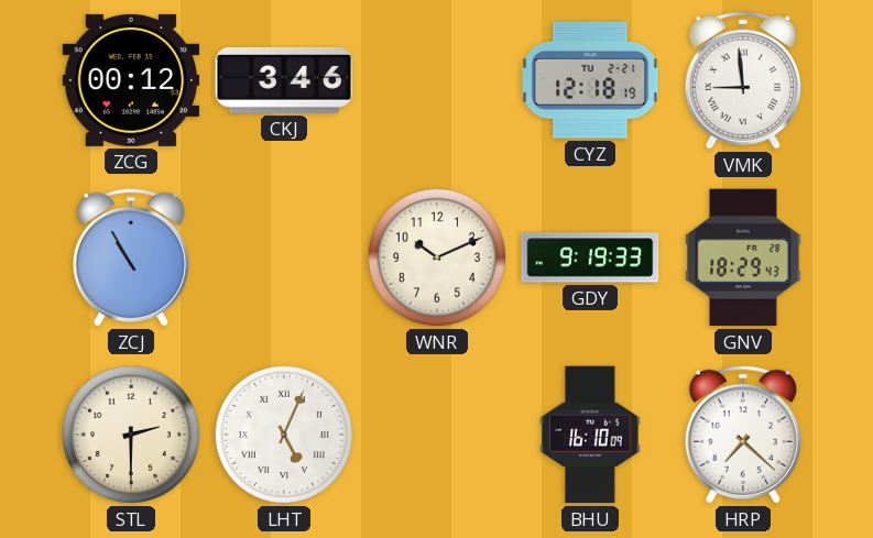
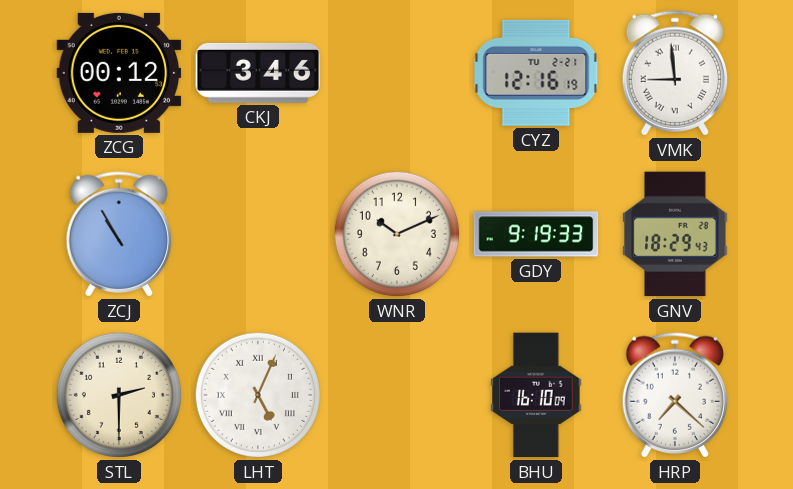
CYZ: 12:18 -> 12:16
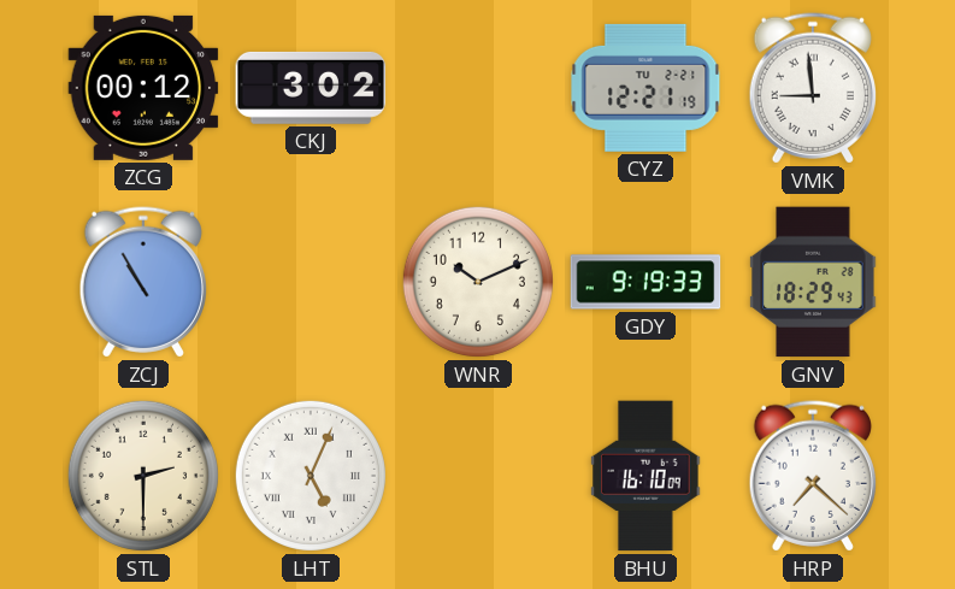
CKJ: 3:46 -> 3:02
CYZ: 12:16 -> 12:21
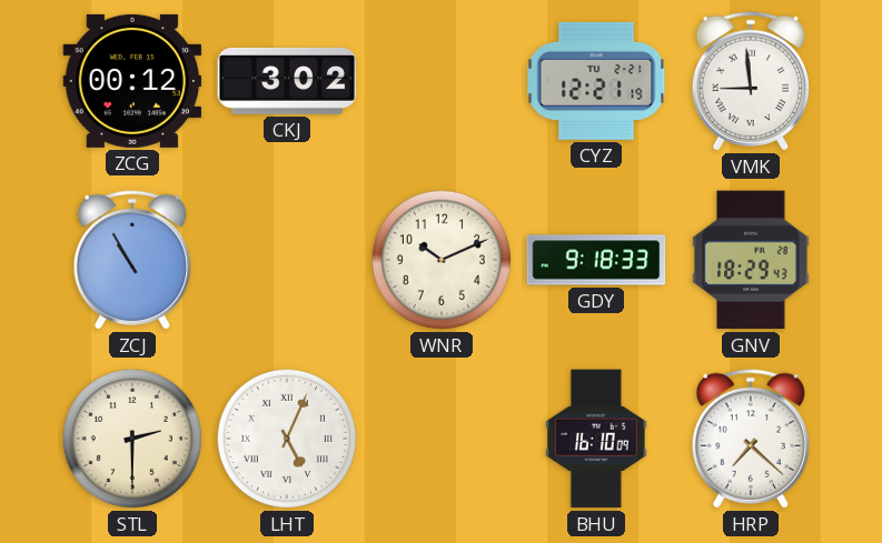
GDY: 9:19 -> 9:18
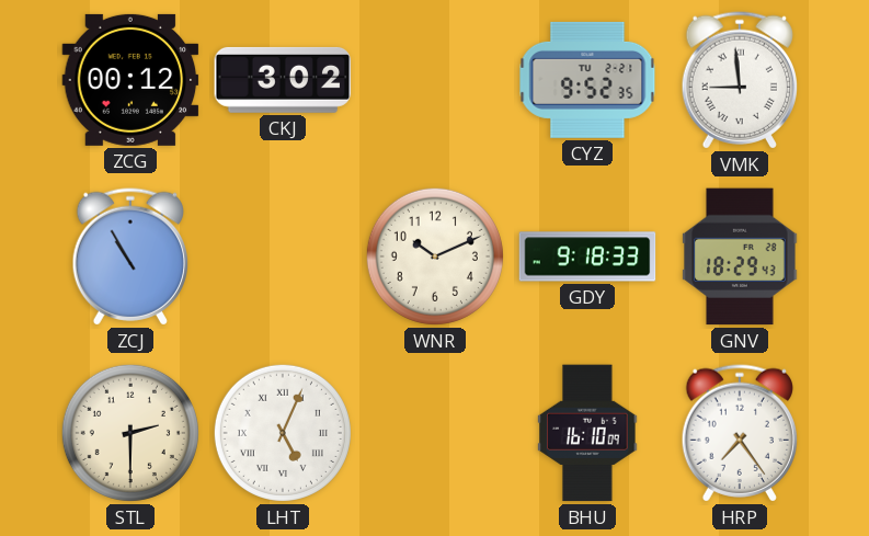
CYZ: 12:21 -> 9:52
HRP: 7:22 -> 7:24
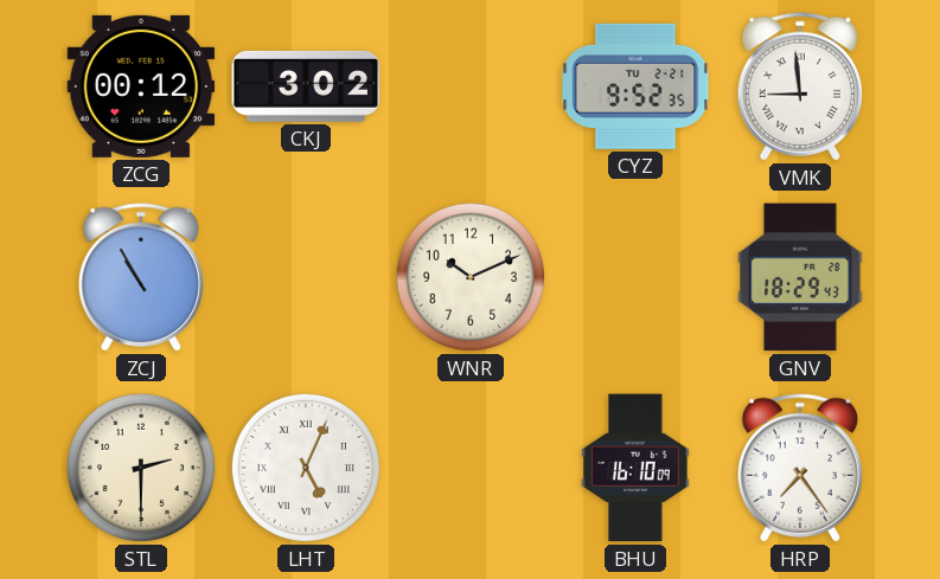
GDY: 9:18 -> none
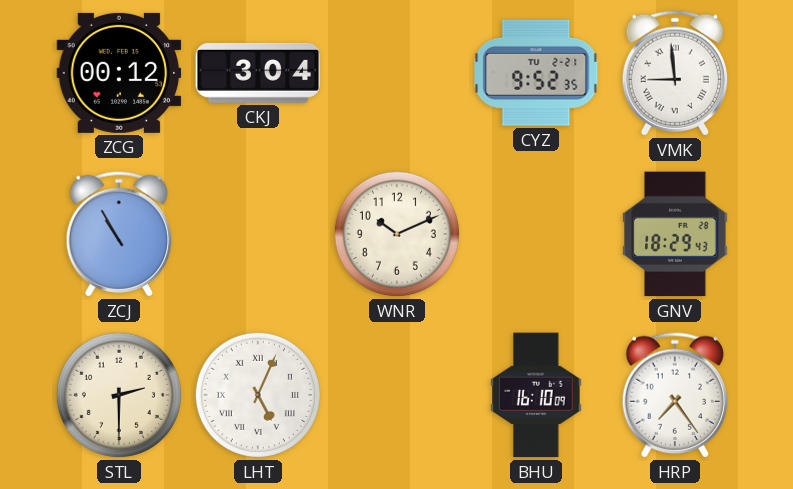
CKJ: 3:02 -> 3:04
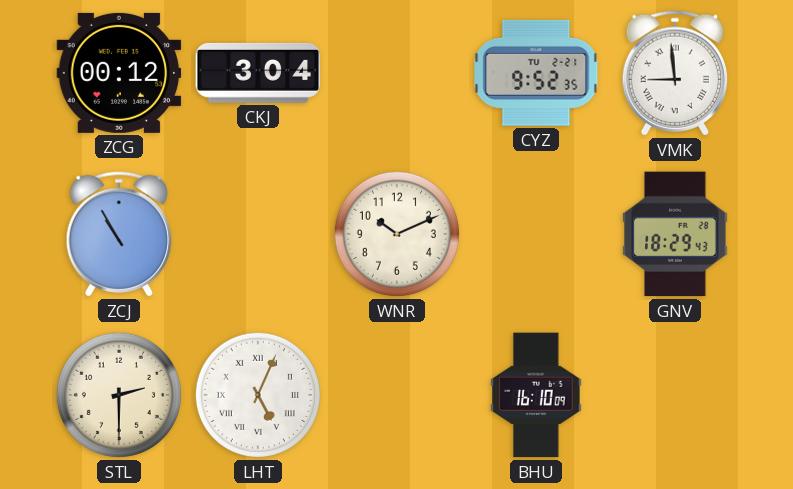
HRP: 7:24 -> none
